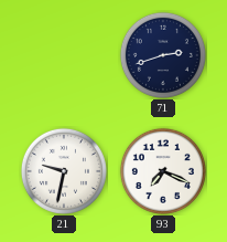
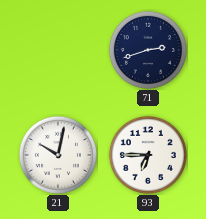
21: 9:32 -> 10:02
93: 7:19 -> 6:45
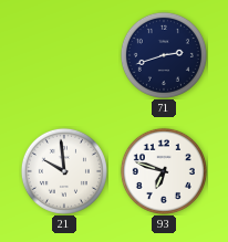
21: 10:02 -> 9:59
93: 6:45 -> 6:48
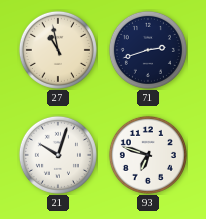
27: none -> 10:58
21: 9:59 -> 10:03
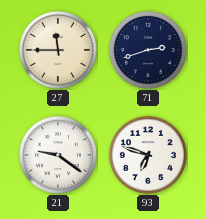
27: 10:58 -> 11:45
21: 10:03 -> 9:21
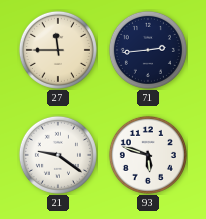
71: 2:42 -> 2:44
93: 6:48 -> 5:48
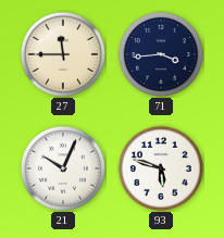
71: 2:44 -> 3:44
21: 9:21 -> 10:04
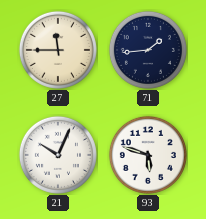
71: 3:44 -> 1:44
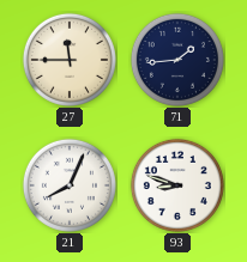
21: 10:04 -> 8:04
93: 5:48 -> 8:48
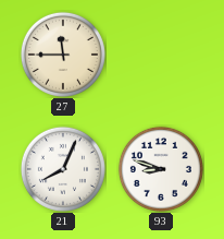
71: 1:44 -> none
